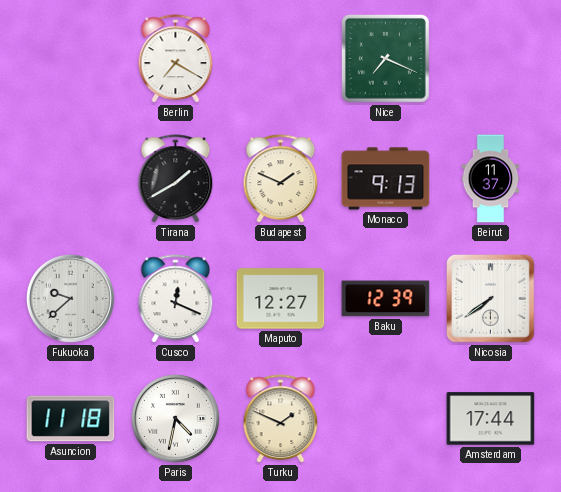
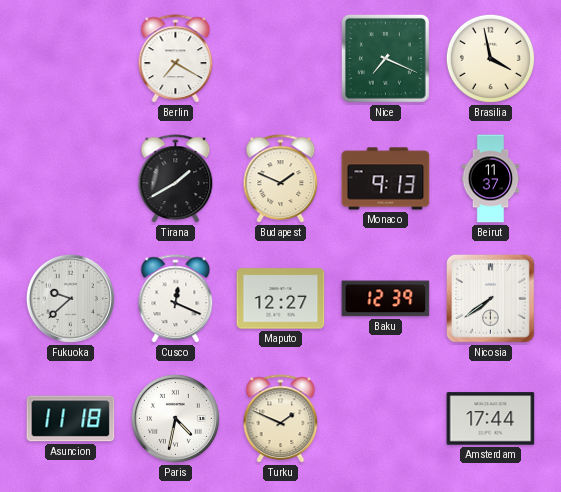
Brasilia: none -> 3:58
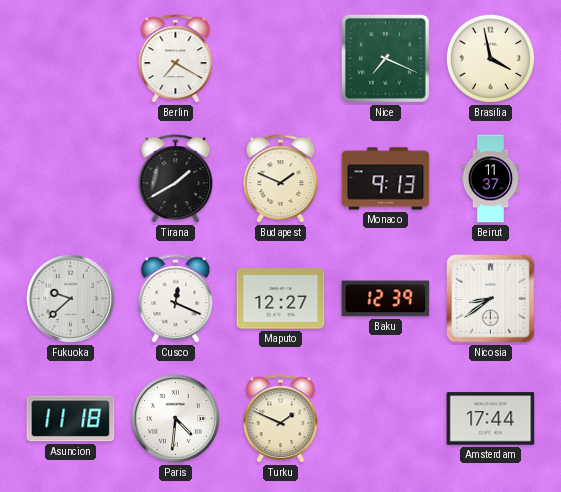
Nicosia: 7:39 -> 8:39
Paris: 4:32 -> 4:31
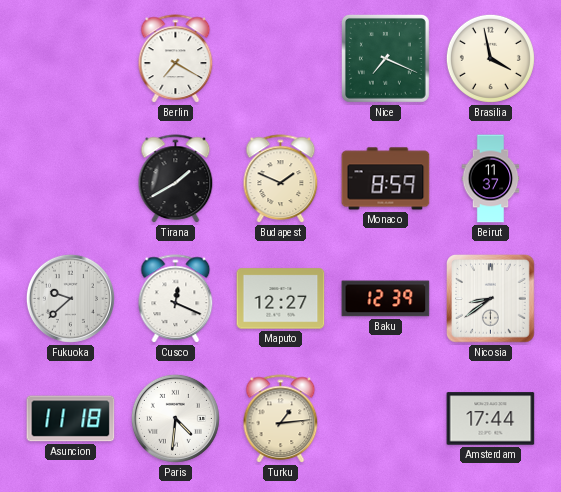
Monaco: 9:13 -> 8:59
Turku: 1:49 -> 1:14
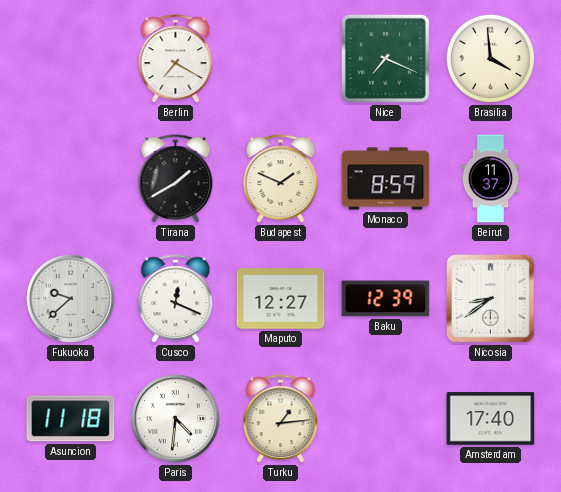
Brasilia: 3:58 -> 3:59
Amsterdam: 17:44 -> 17:40
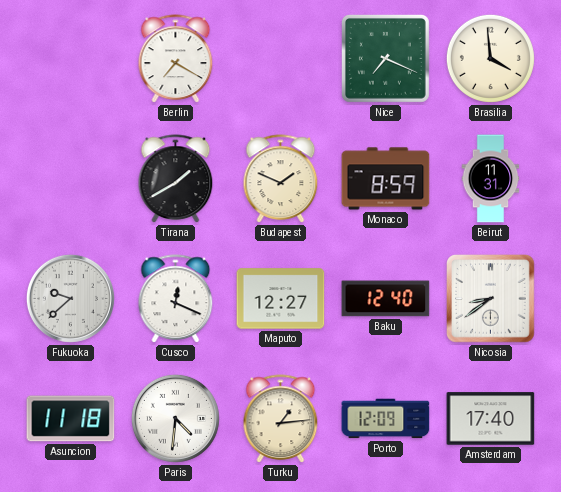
Beirut: 11:37 -> 11:31
Baku: 12:39 -> 12:40
Porto: none -> 12:09
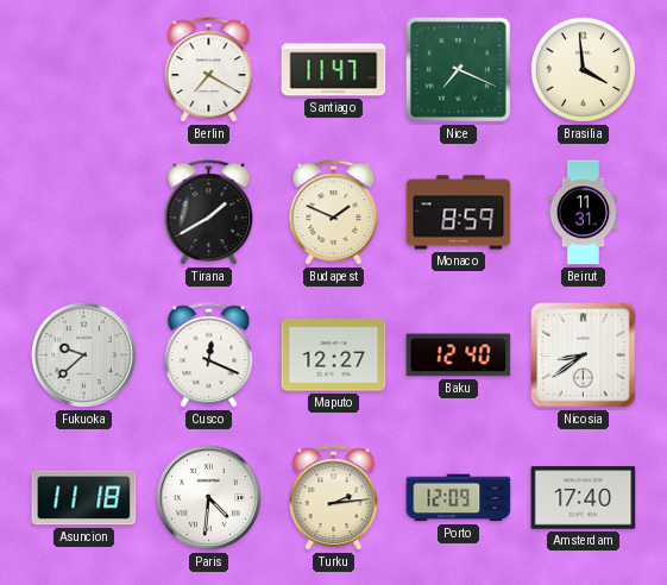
Santiago: none -> 11:47
Turku: 1:14 -> 2:14
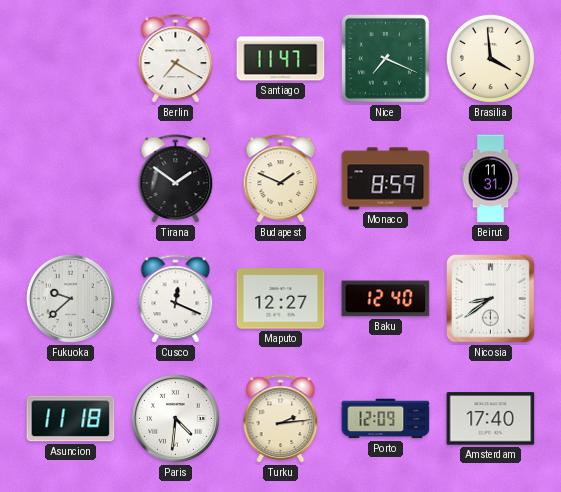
Tirana: 1:40 -> 1:51
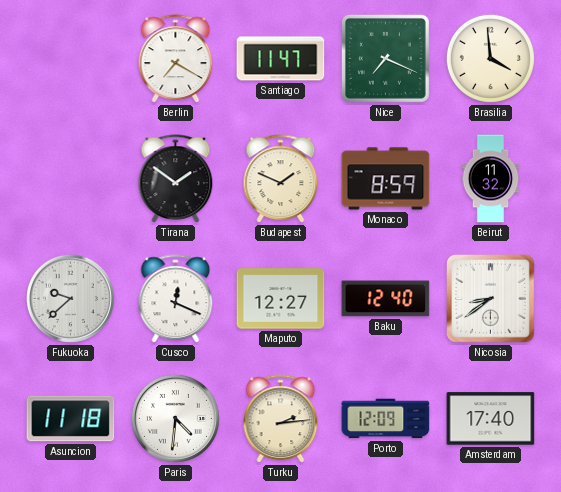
Beirut: 11:31 -> 11:32
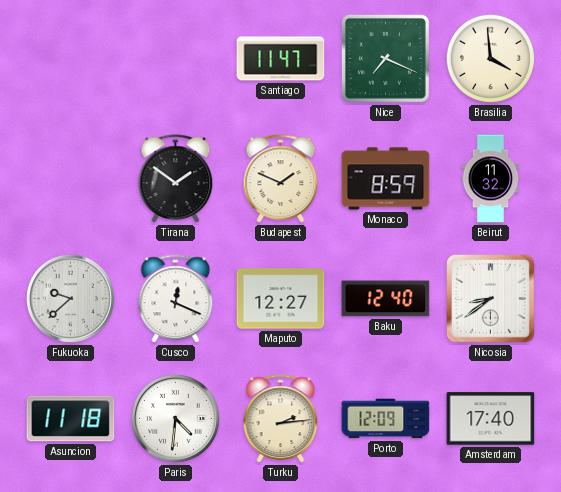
Berlin: 7:20 -> none
